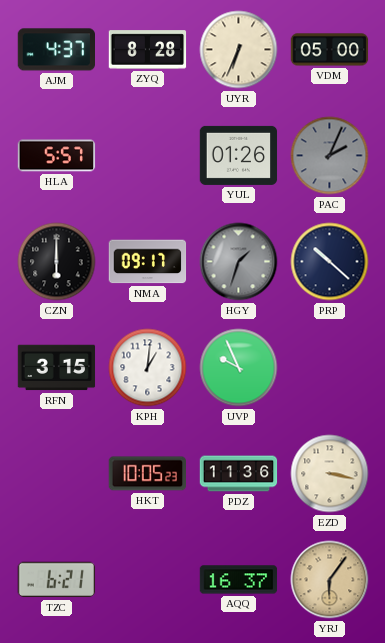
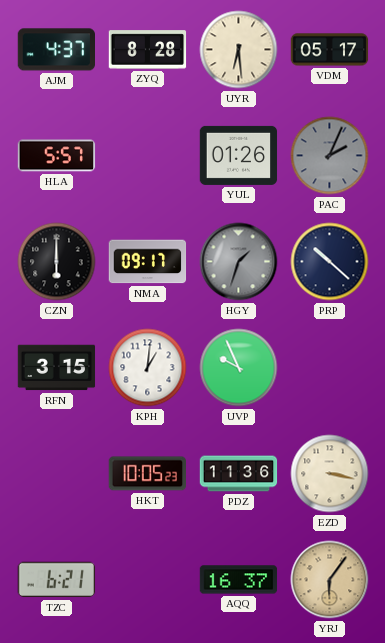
UYR: 6:34 -> 6:29
VDM: 05:00 -> 05:17
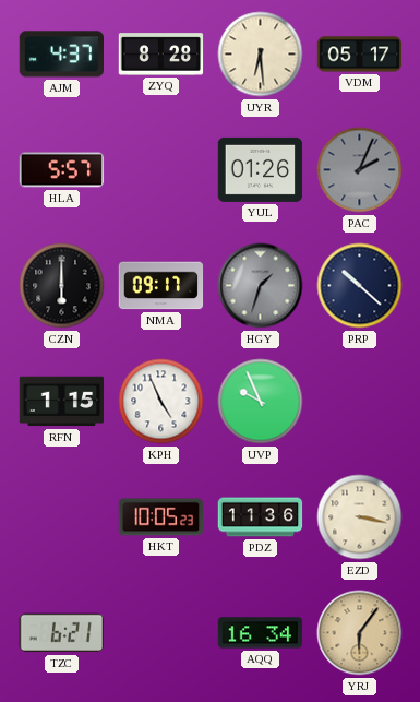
RFN: 3:15 -> 1:15
KPH: 1:01 -> 4:56
AQQ: 16:37 -> 16:34
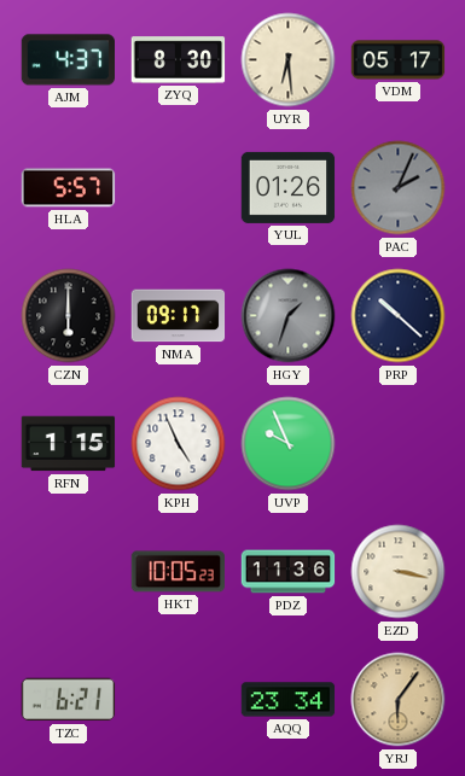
ZYQ: 8:28 -> 8:30
AQQ: 16:34 -> 23:34
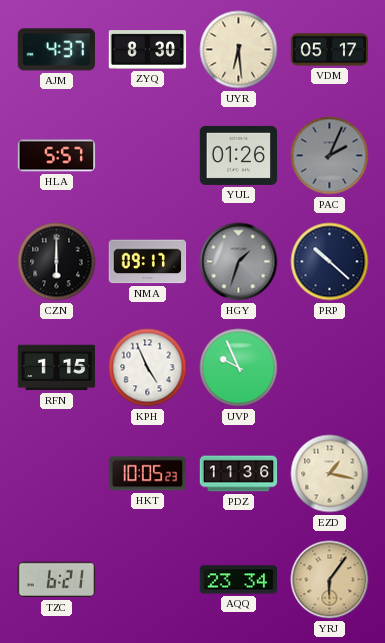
EZD: 3:17 -> 1:17
